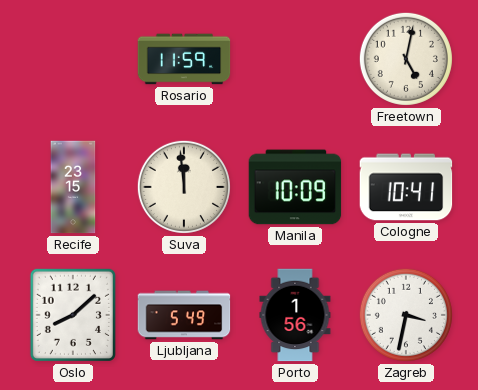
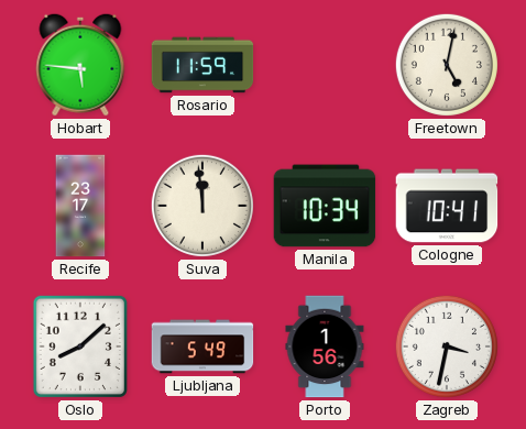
Hobart: none -> 5:46
Recife: 23:15 -> 23:17
Manila: 10:09 -> 10:34
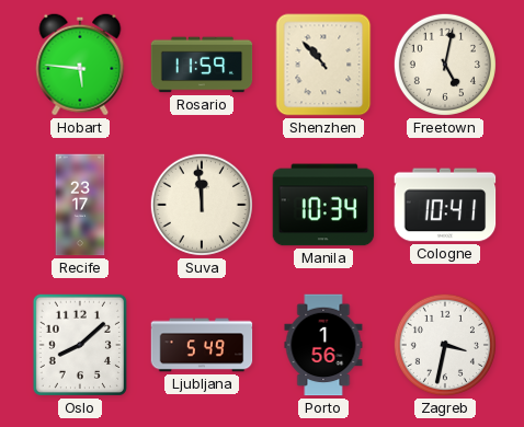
Shenzhen: none -> 10:53
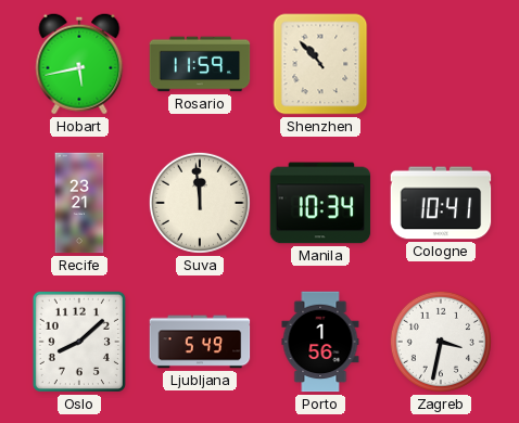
Hobart: 5:46 -> 5:43
Freetown: 5:02 -> none
Recife: 23:17 -> 23:21
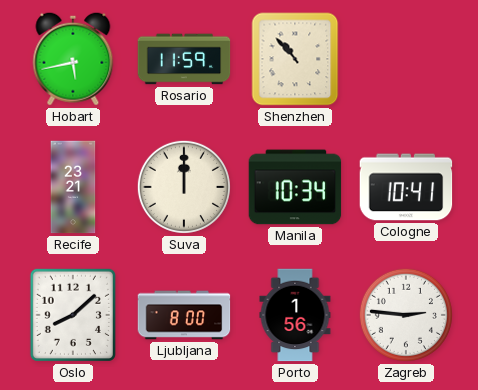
Suva: 11:59 -> 12:00
Ljubljana: 5:49 -> 8:00
Zagreb: 3:32 -> 2:46
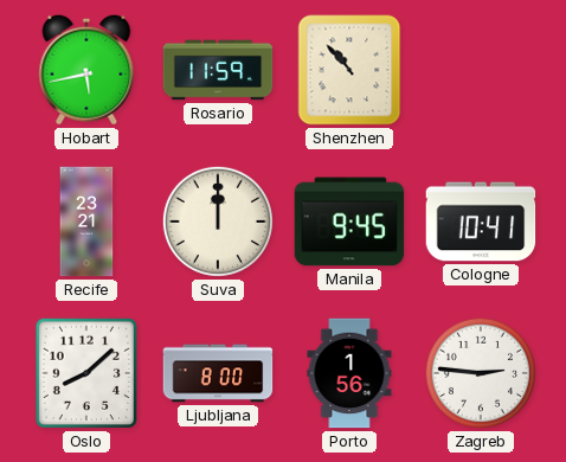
Manila: 10:34 -> 9:45
